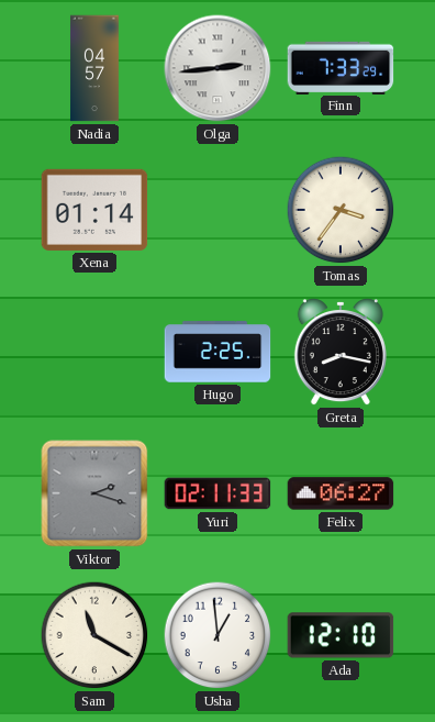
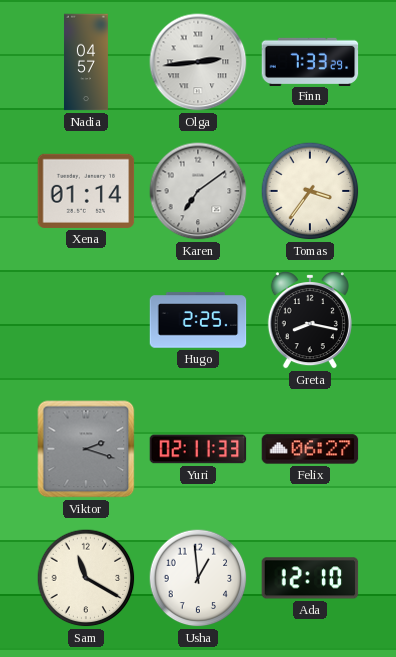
Karen: none -> 7:09
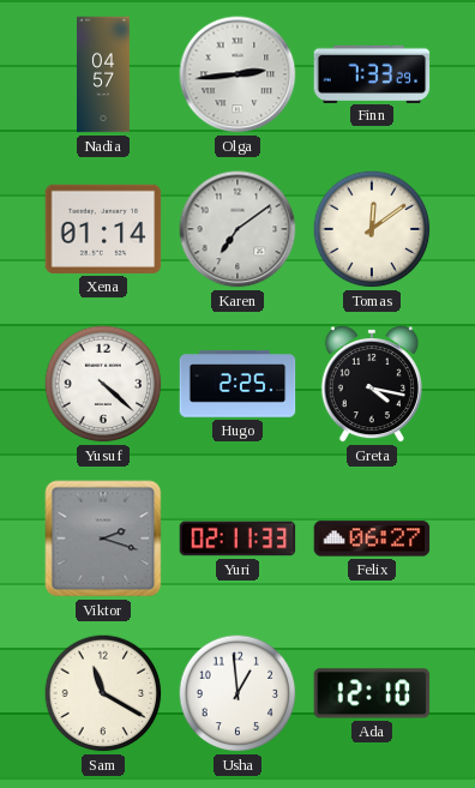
Tomas: 3:36 -> 12:09
Yusuf: none -> 4:22
Greta: 8:17 -> 4:17
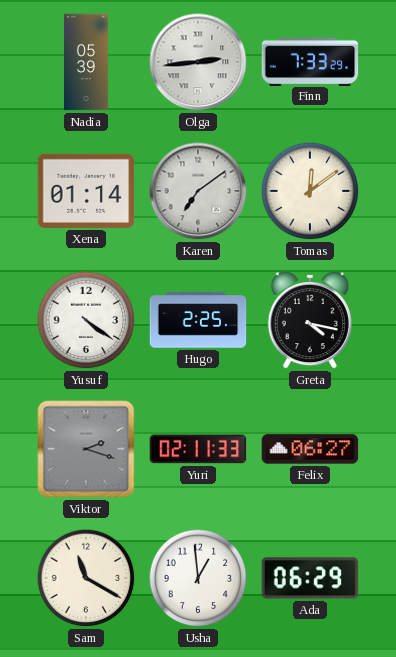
Nadia: 04:57 -> 05:39
Yusuf: 4:22 -> 4:21
Ada: 12:10 -> 06:29
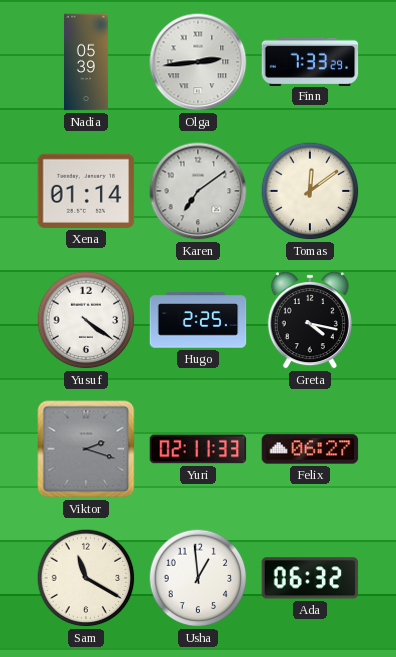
Ada: 06:29 -> 06:32
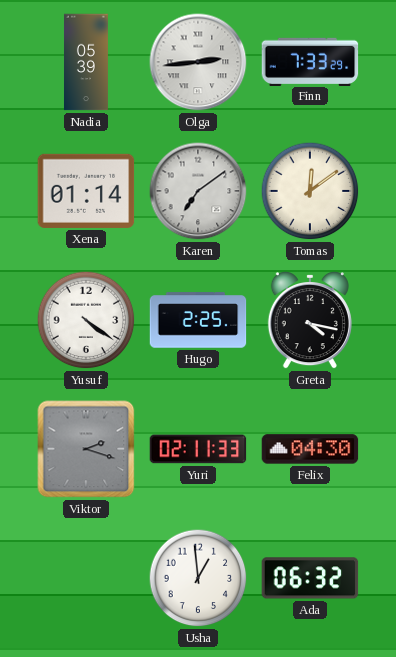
Felix: 06:27 -> 04:30
Sam: 11:20 -> none
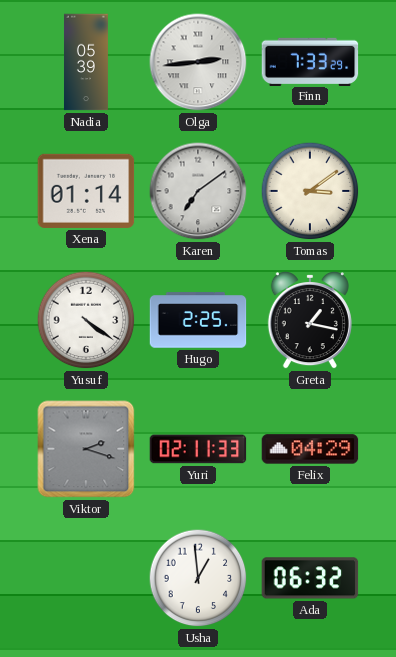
Tomas: 12:09 -> 3:09
Greta: 4:17 -> 1:17
Felix: 04:30 -> 04:29
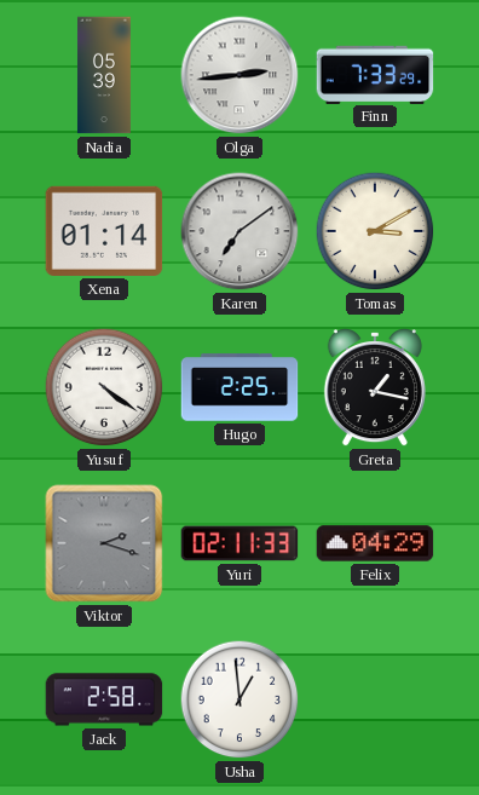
Tomas: 3:09 -> 3:10
Jack: none -> 2:58
Ada: 06:32 -> none
